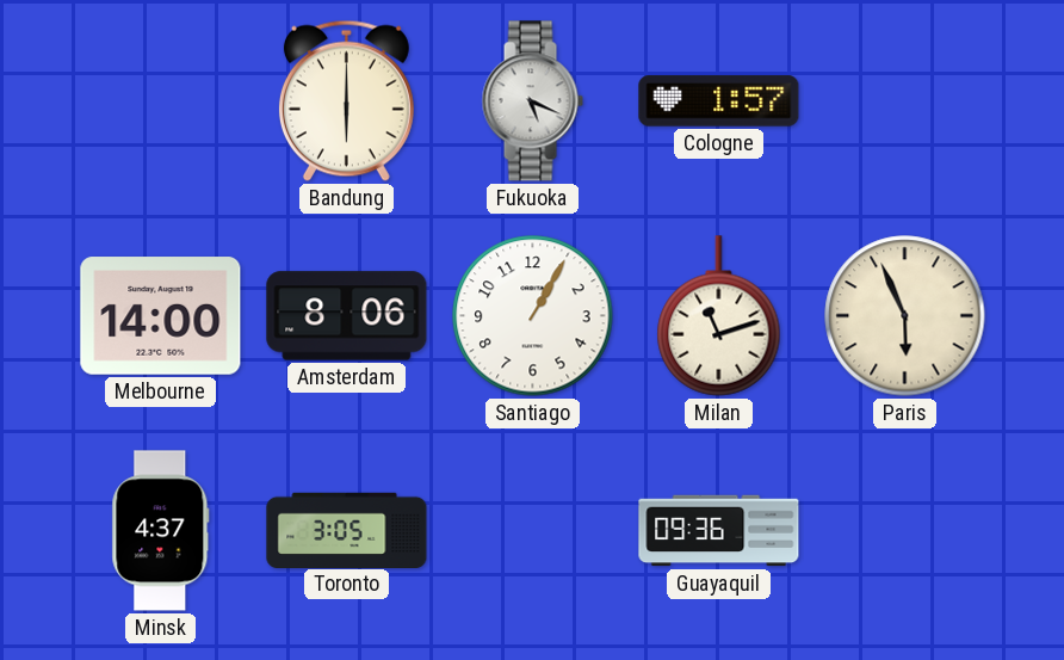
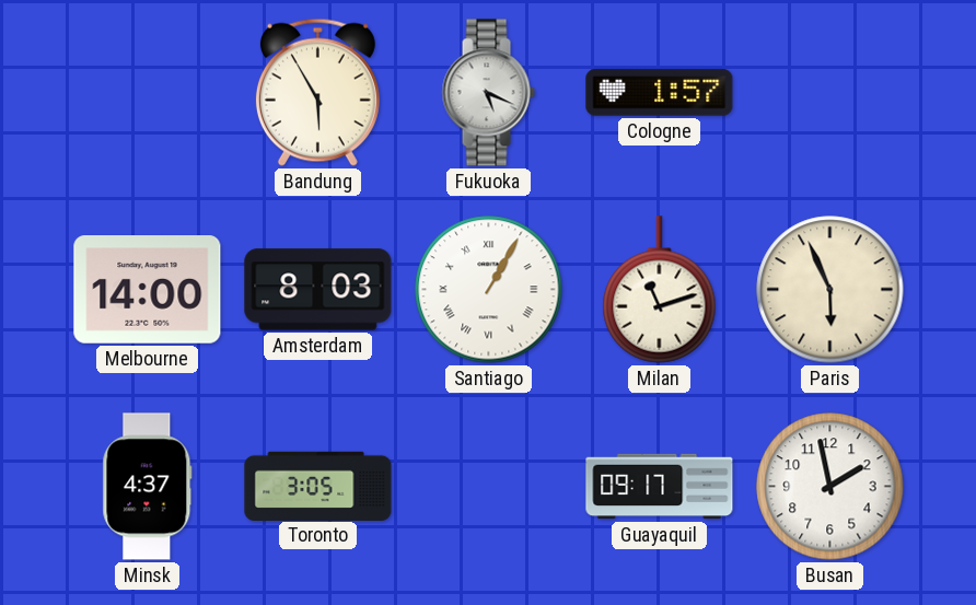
Bandung: 6:00 -> 5:55
Amsterdam: 8:06 -> 8:03
Santiago numerals: Arabic -> Roman
Guayaquil: 09:36 -> 09:17
Busan: none -> 1:58
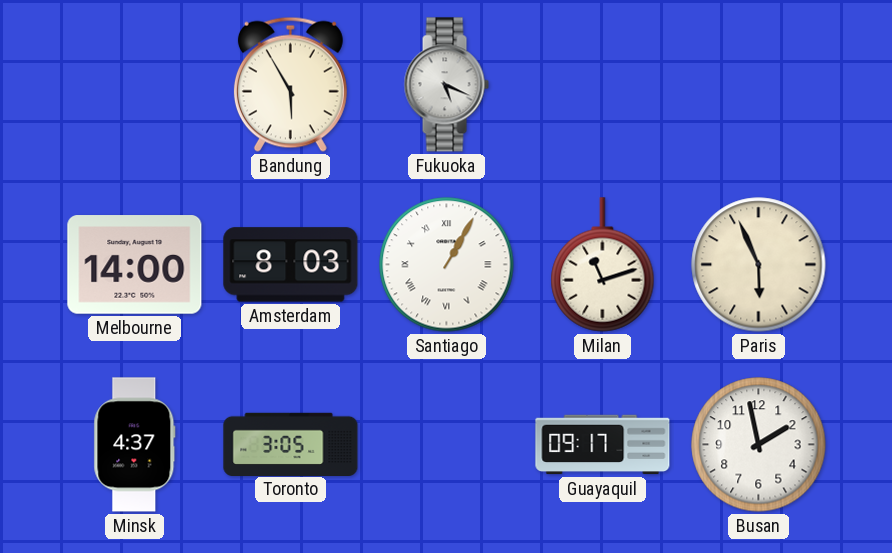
Cologne: 1:57 -> none
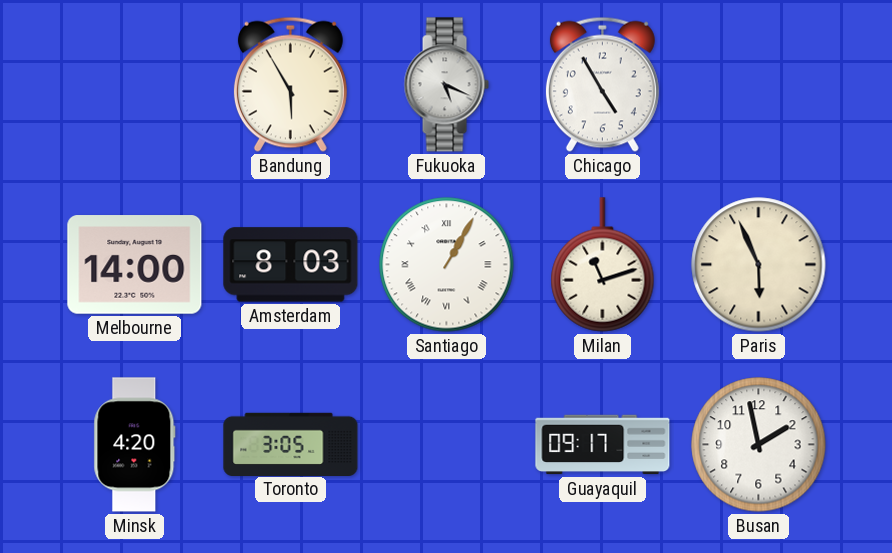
Chicago: none -> 4:55
Minsk: 4:37 -> 4:20
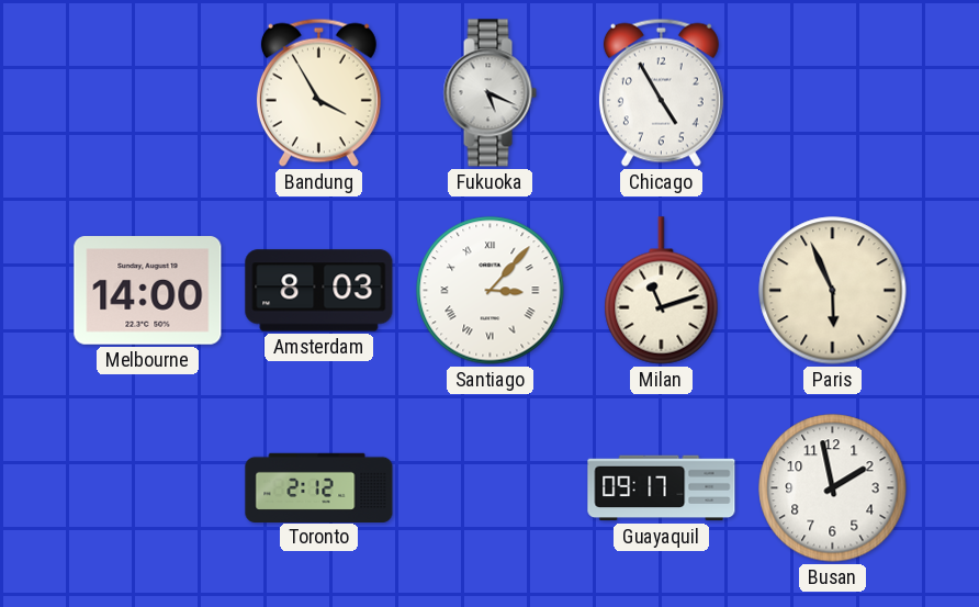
Bandung: 5:55 -> 3:55
Santiago: 1:05 -> 3:07
Minsk: 4:20 -> none
Toronto: 3:05 -> 2:12
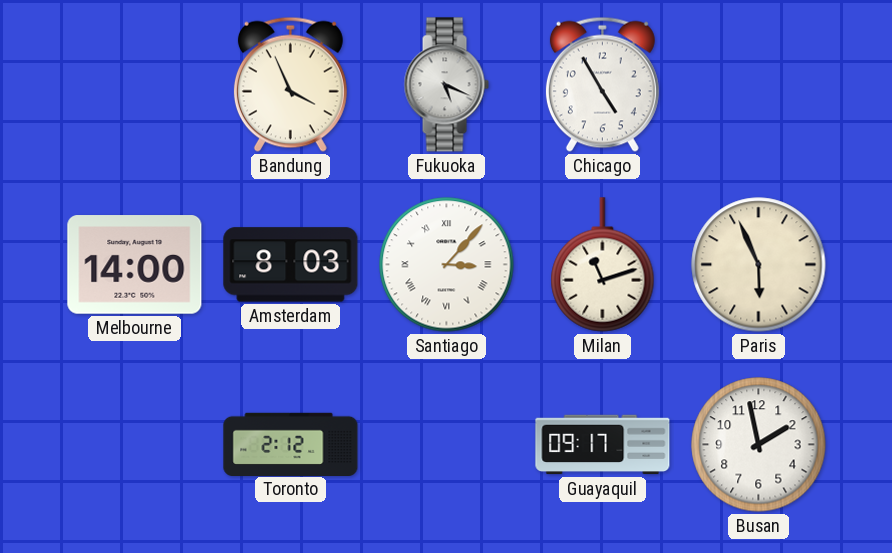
Bandung: 3:55 -> 3:56
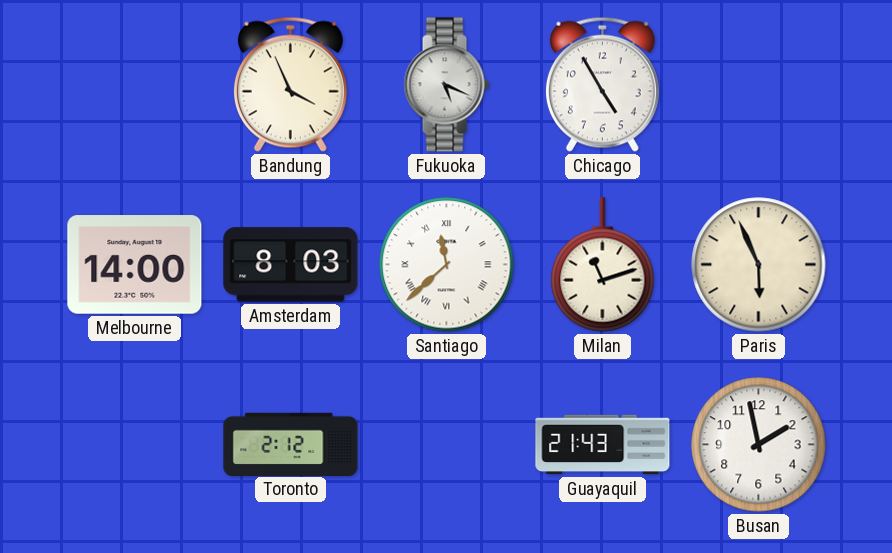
Santiago: 3:07 -> 11:38
Guayaquil: 09:17 -> 21:43
